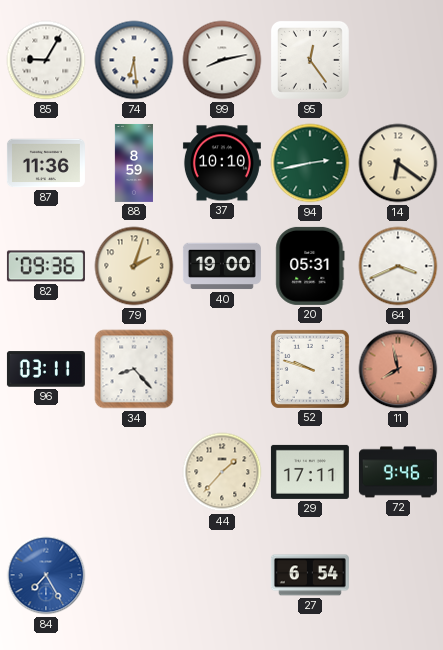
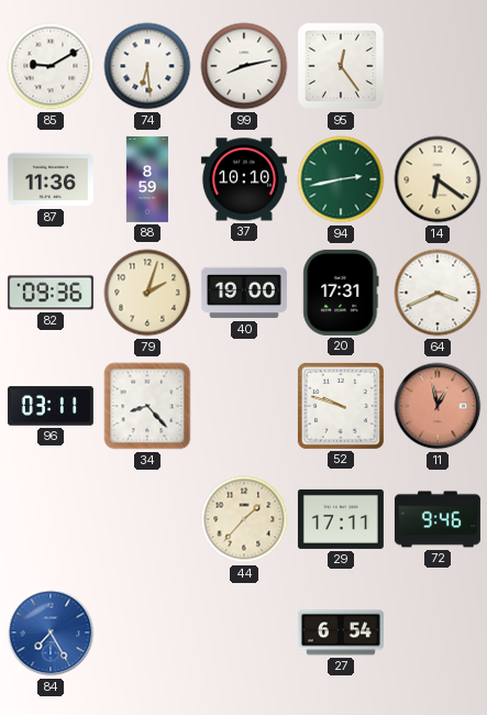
85: 9:05 -> 9:10
20: 05:31 -> 17:31
11: 7:58 -> 12:58
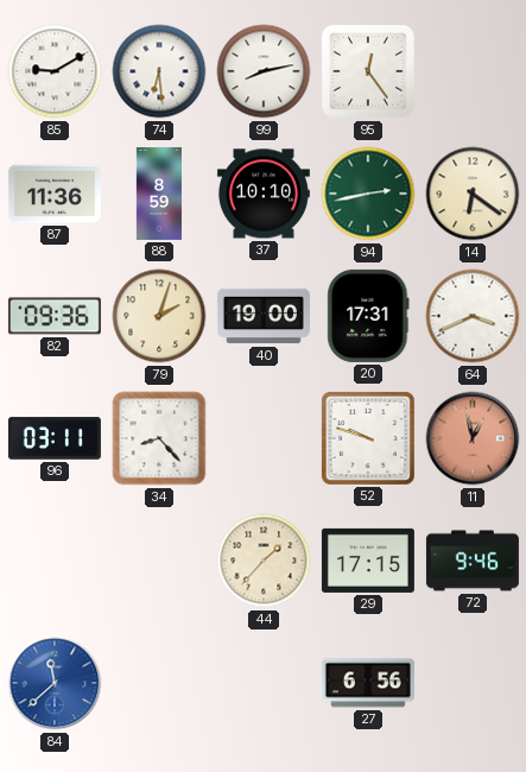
29: 17:11 -> 17:15
84: 7:25 -> 11:38
27: 6:54 -> 6:56
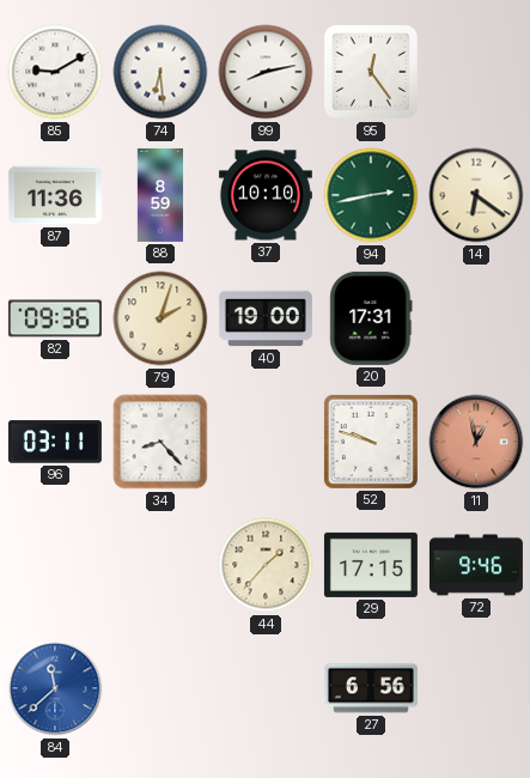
64: 3:41 -> none
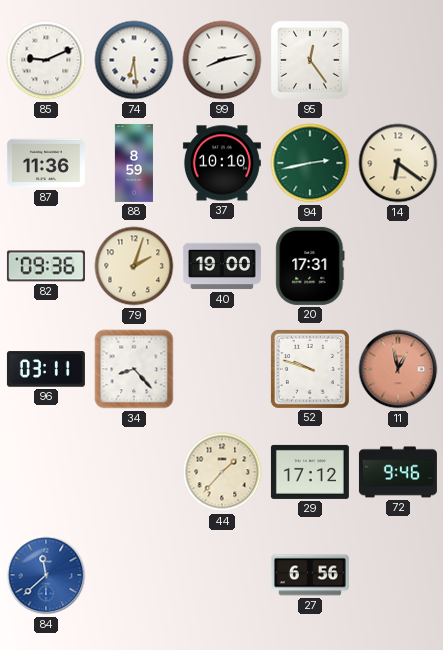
85: 9:10 -> 9:11
29: 17:15 -> 17:12
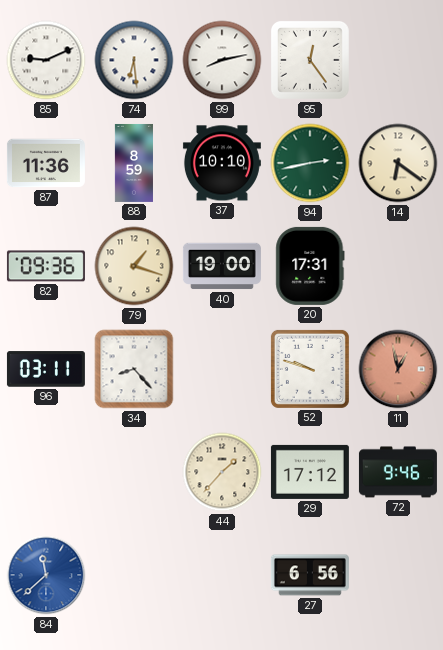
79: 2:03 -> 1:18
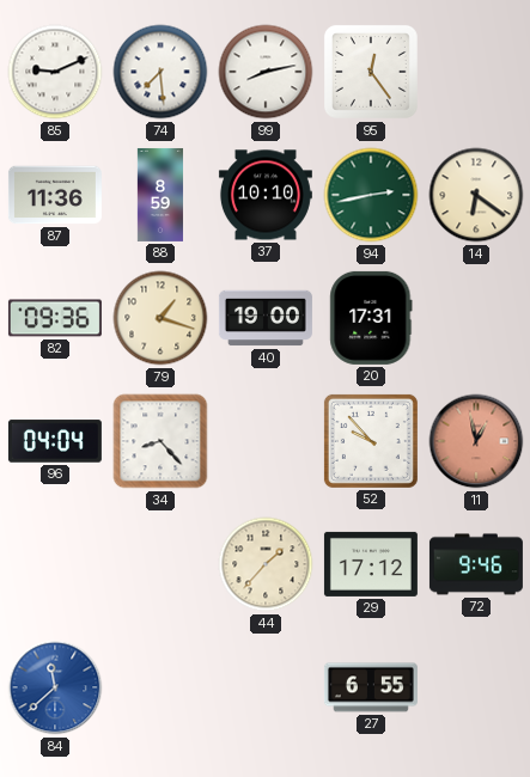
74: 6:29 -> 7:29
96: 03:11 -> 04:04
52: 9:48 -> 9:53
27: 6:56 -> 6:55
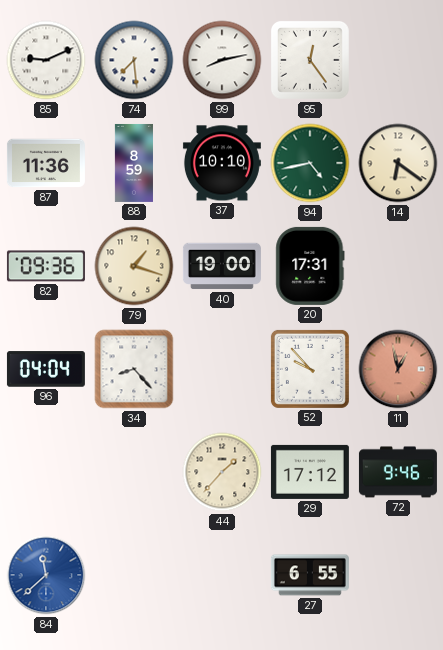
94: 2:43 -> 4:43
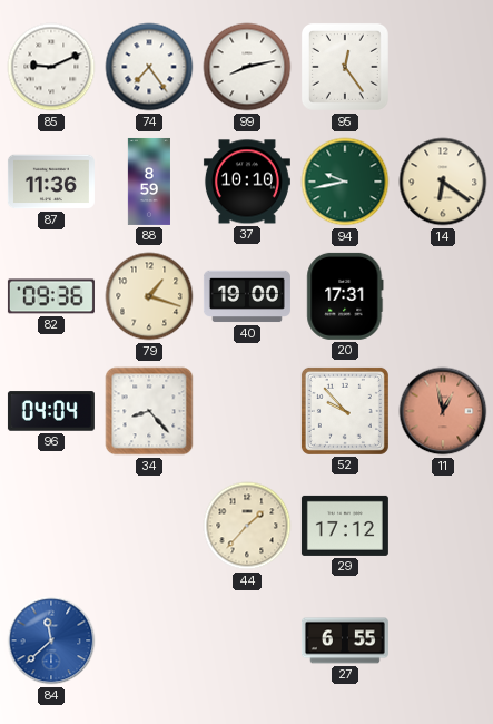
74: 7:29 -> 7:24
94: 4:43 -> 9:43
72: 9:46 -> none
